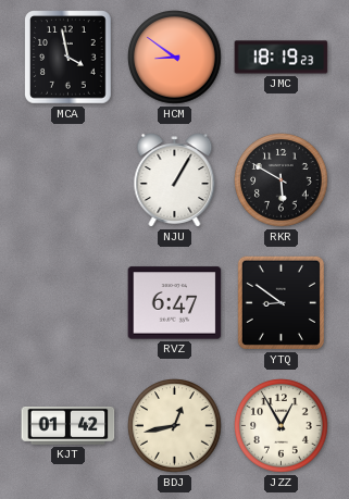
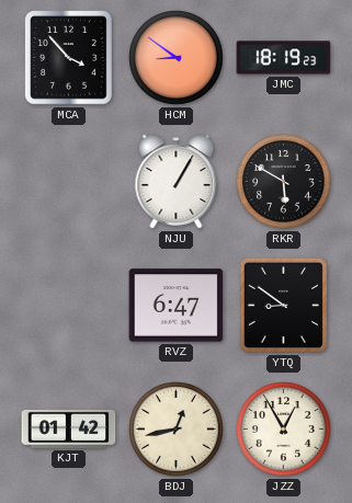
MCA: 3:58 -> 3:53
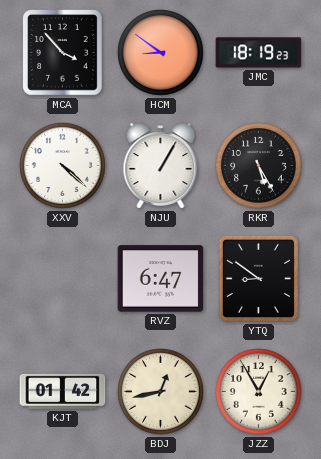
XXV: none -> 4:22
RKR: 5:50 -> 5:25
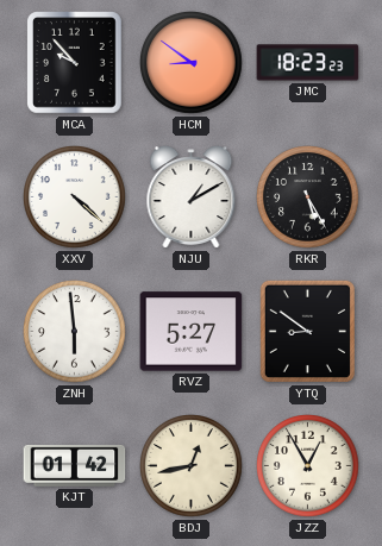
MCA: 3:53 -> 9:53
JMC: 18:19 -> 18:23
NJU: 1:05 -> 1:10
ZNH: none -> 5:59
RVZ: 6:47 -> 5:27
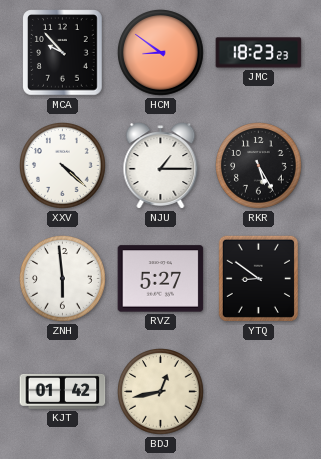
NJU: 1:10 -> 1:15
JZZ: 12:55 -> none
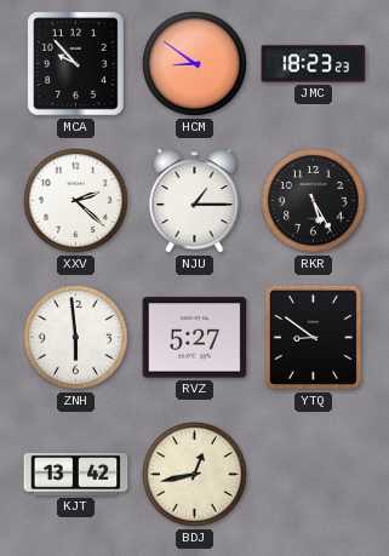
XXV: 4:22 -> 2:22
KJT: 01:42 -> 13:42
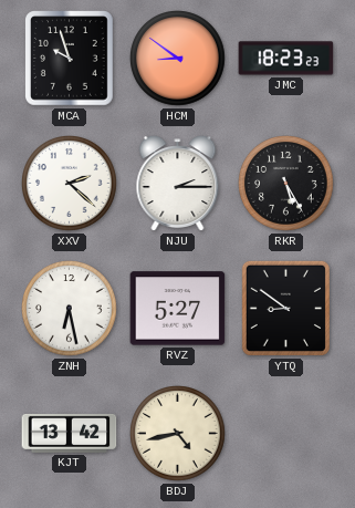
MCA: 9:53 -> 9:57
NJU: 1:15 -> 2:15
ZNH: 5:59 -> 6:28
BDJ: 12:43 -> 4:43
